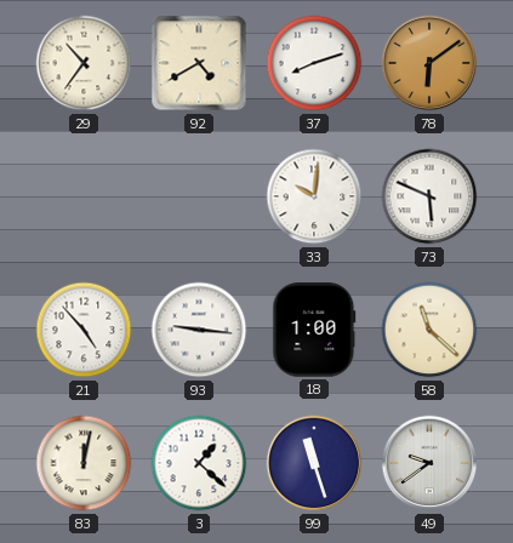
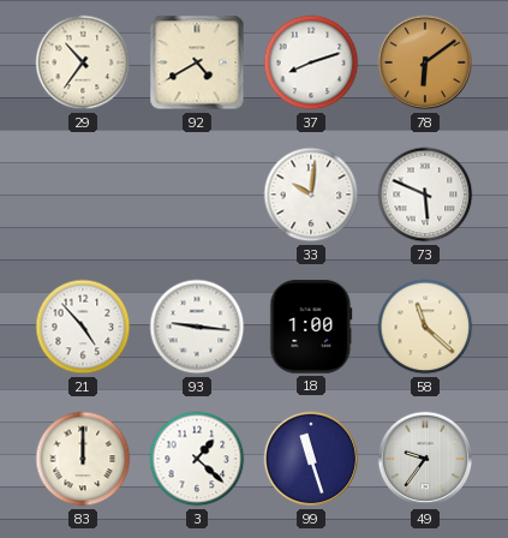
83: 12:02 -> 12:00
49: 9:39 -> 9:36
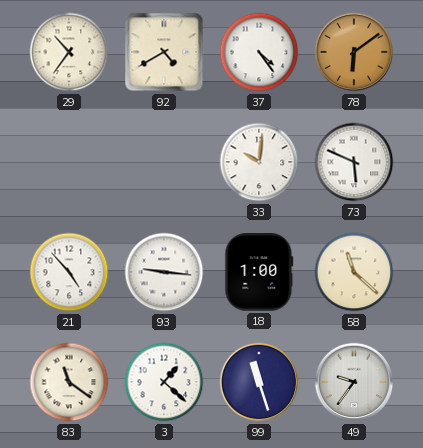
37: 8:12 -> 4:24
83: 12:00 -> 11:21
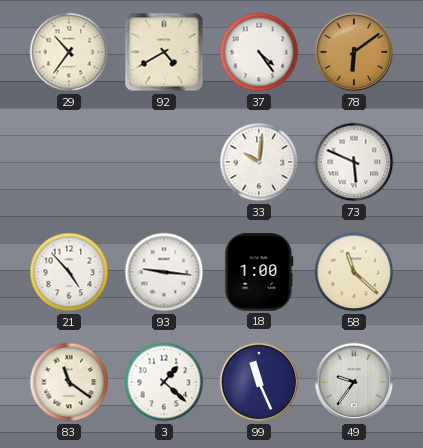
99: 11:27 -> 11:26
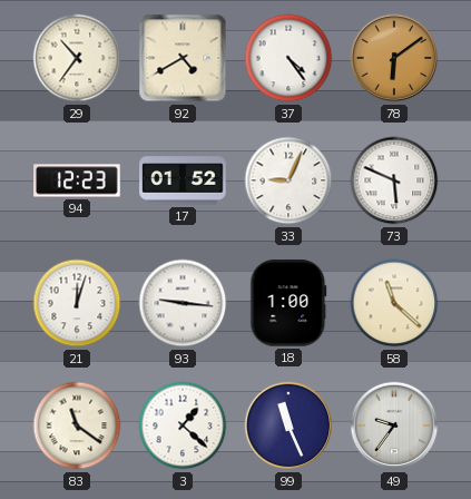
94: none -> 12:23
17: none -> 01:52
33: 10:01 -> 9:04
21: 4:53 -> 12:03
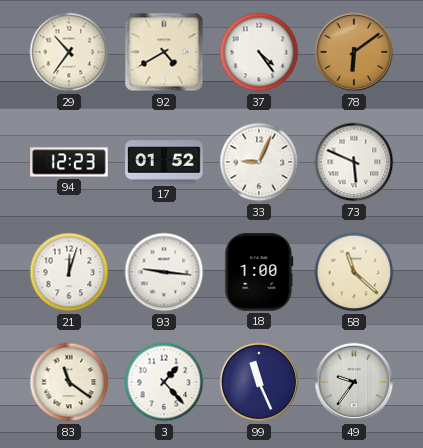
3: 1:22 -> 1:23
